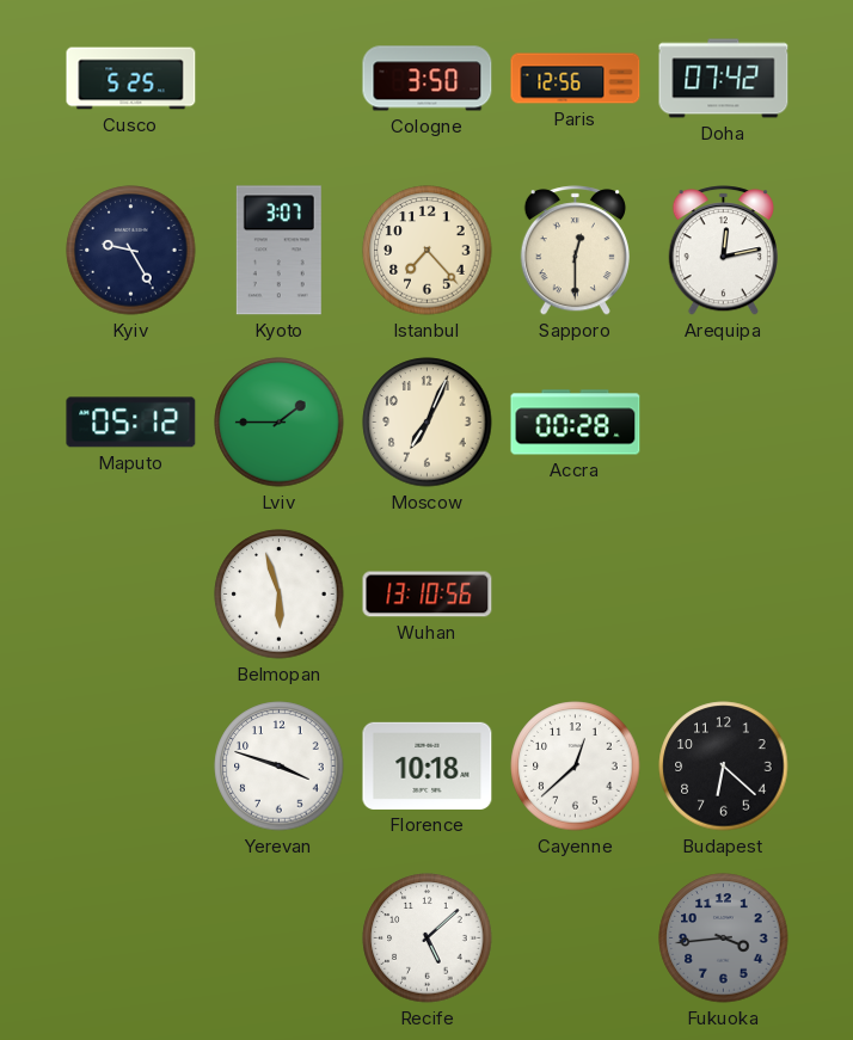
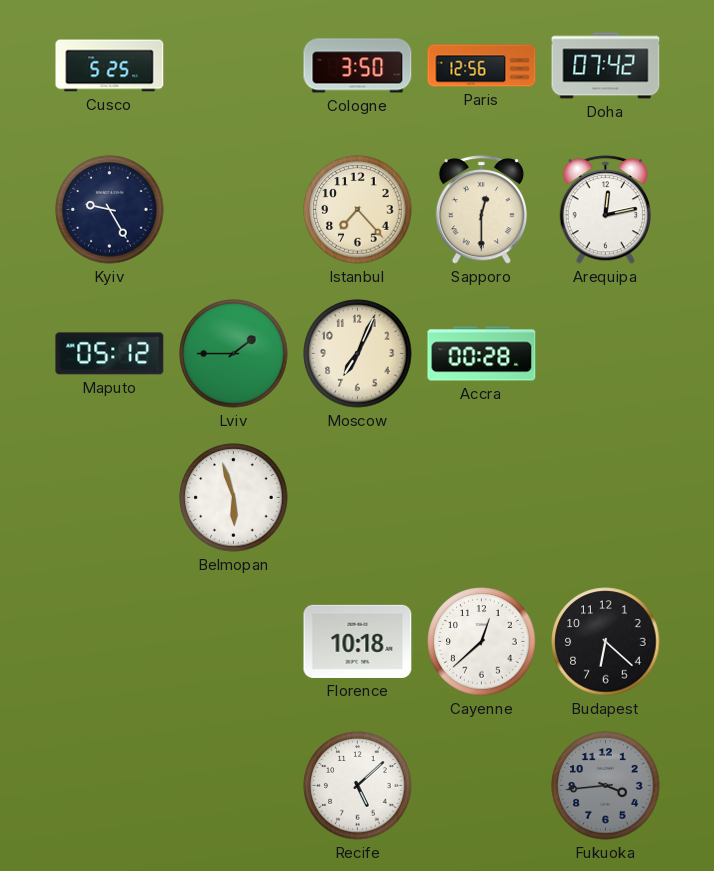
Kyoto: 3:07 -> none
Wuhan: 13:10 -> none
Yerevan: 3:48 -> none
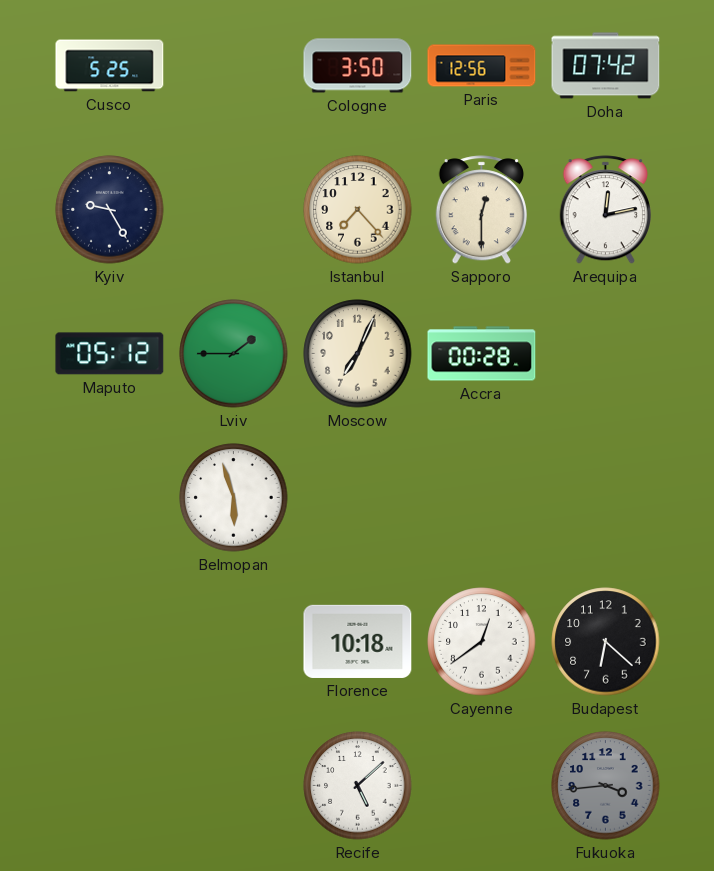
Cayenne: 12:38 -> 12:39
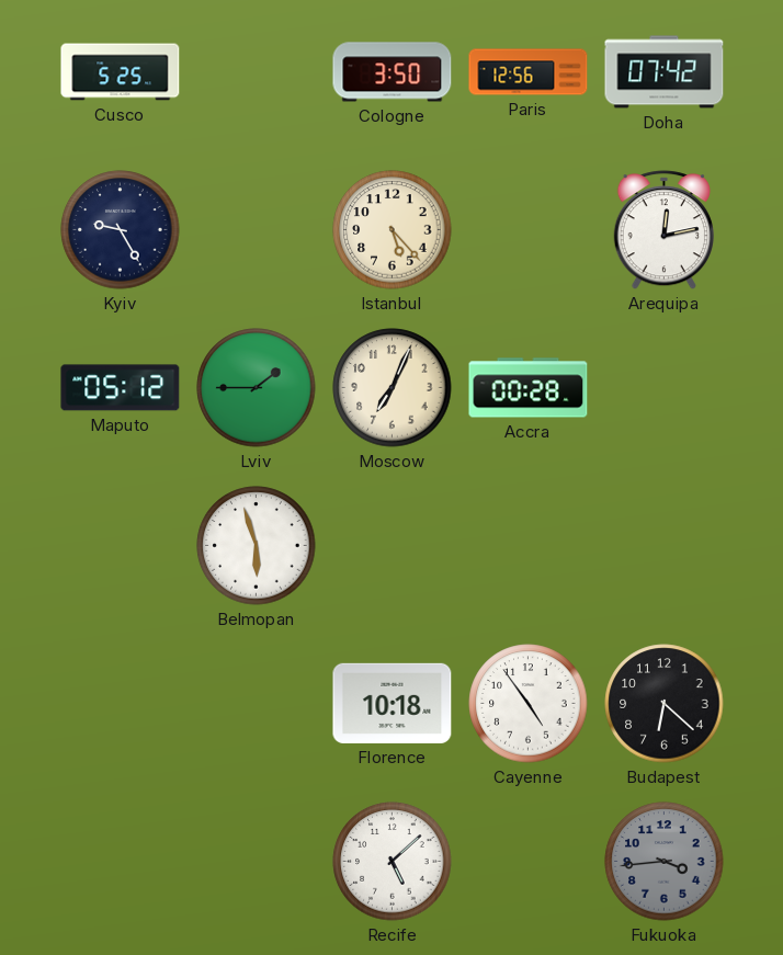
Istanbul: 7:23 -> 5:23
Sapporo: 12:30 -> none
Cayenne: 12:39 -> 4:54
